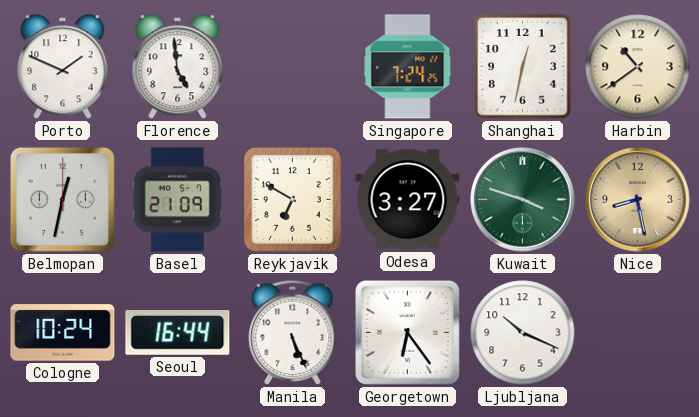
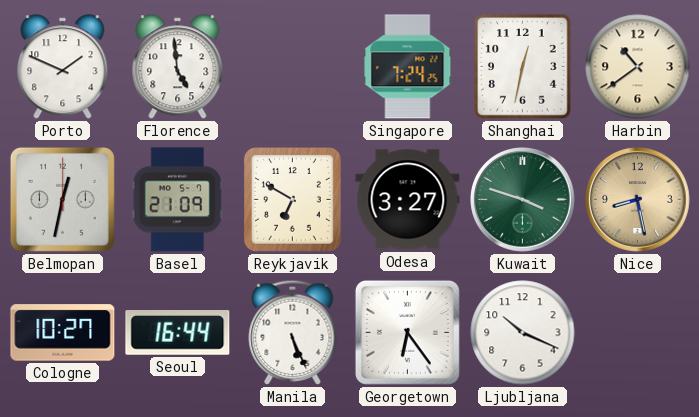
Cologne: 10:24 -> 10:27
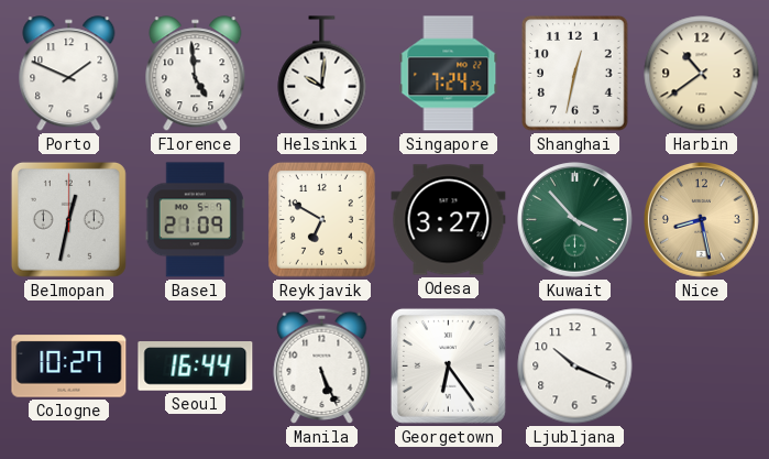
Helsinki: none -> 10:01
Kuwait: 3:48 -> 3:53
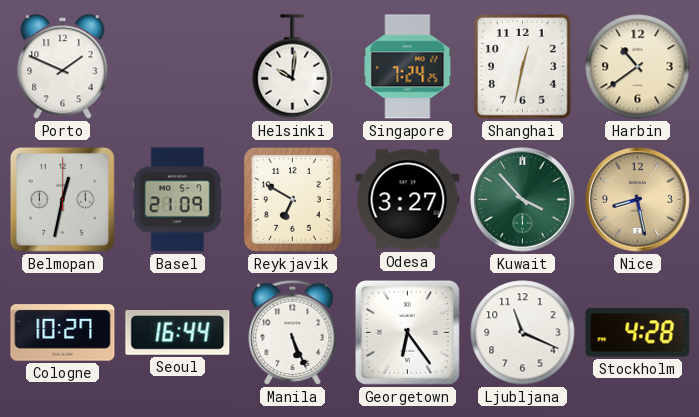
Florence: 4:59 -> none
Ljubljana: 10:19 -> 11:19
Stockholm: none -> 4:28
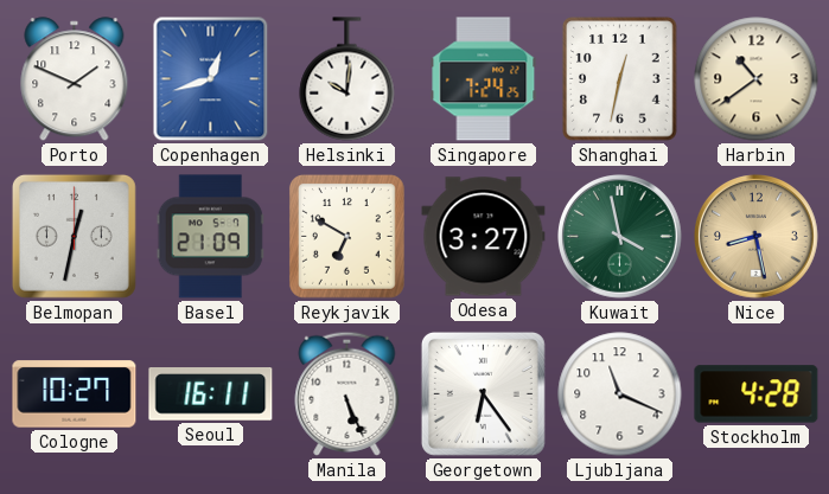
Copenhagen: none -> 12:42
Kuwait: 3:53 -> 3:58
Seoul: 16:44 -> 16:11
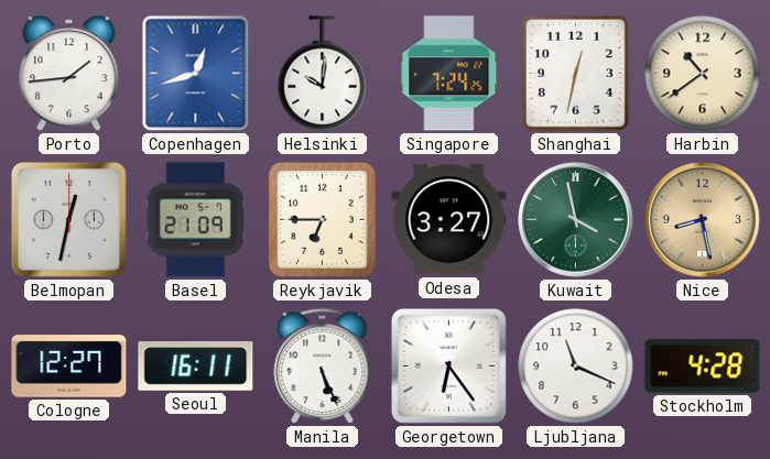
Porto: 1:49 -> 1:44
Reykjavik: 6:50 -> 6:45
Cologne: 10:27 -> 12:27
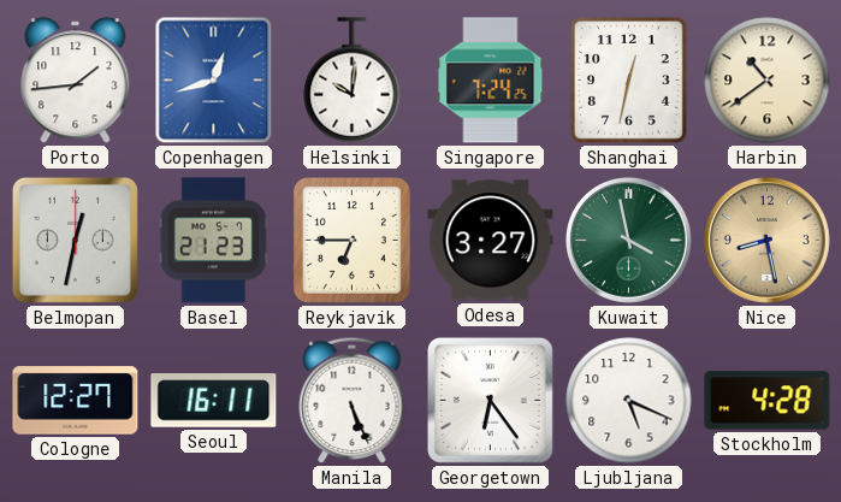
Basel: 21:09 -> 21:23
Ljubljana: 11:19 -> 5:19
